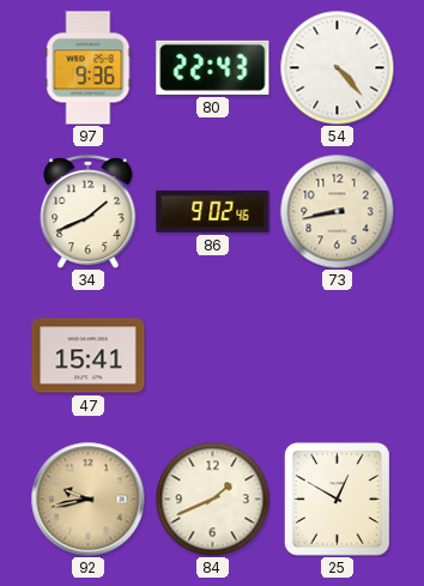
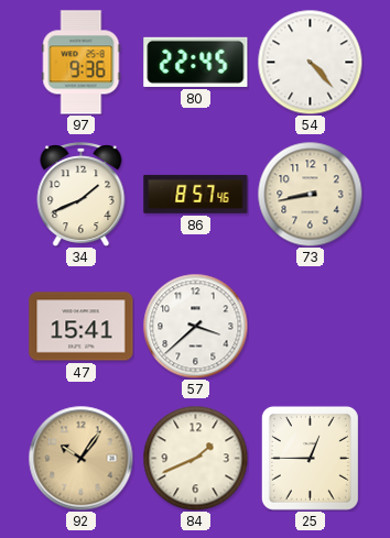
80: 22:43 -> 22:45
86: 9:02 -> 8:57
57: none -> 3:38
92: 9:43 -> 10:06
25: 12:50 -> 12:45
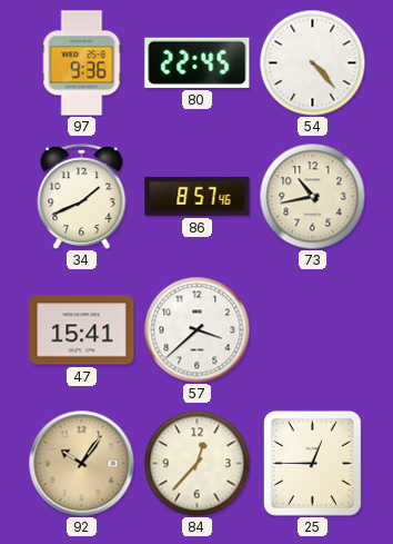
73: 8:43 -> 10:43
84: 1:41 -> 12:37
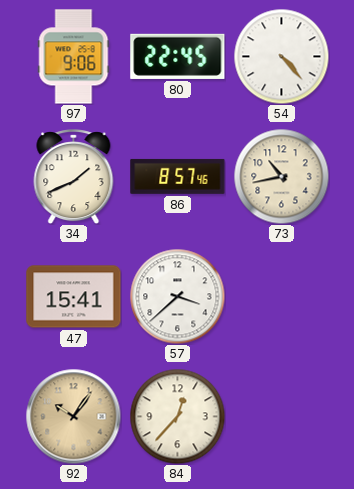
97: 9:36 -> 9:06
25: 12:45 -> none
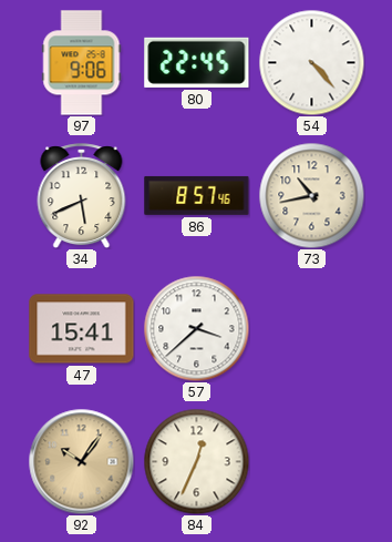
34: 1:41 -> 5:41
84: 12:37 -> 12:34
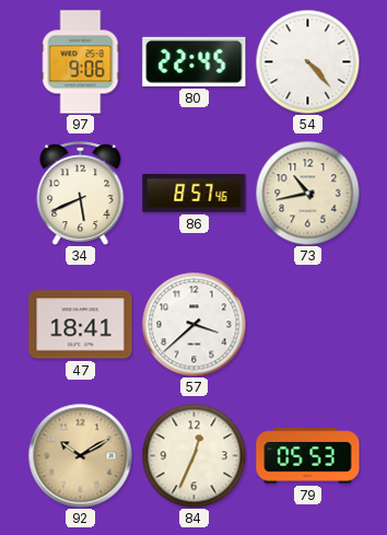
47: 15:41 -> 18:41
92: 10:06 -> 10:10
79: none -> 05:53
